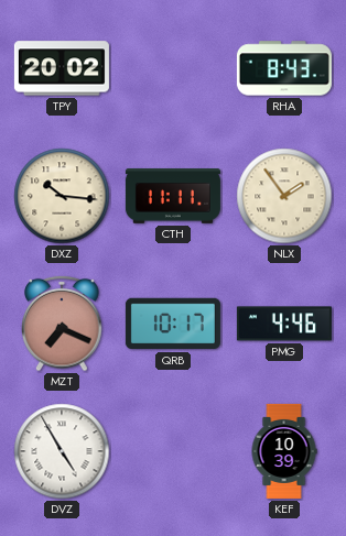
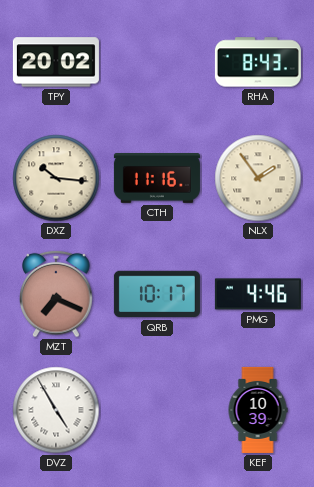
CTH: 11:11 -> 11:16
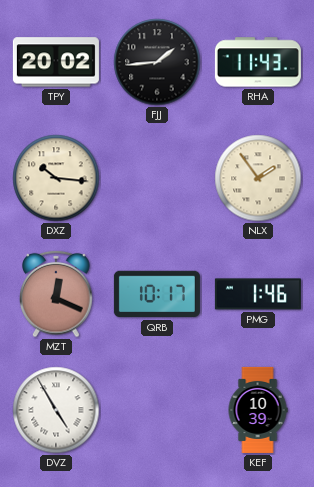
FJJ: none -> 1:44
RHA: 8:43 -> 11:43
CTH: 11:16 -> none
MZT: 7:19 -> 12:19
PMG: 4:46 -> 1:46
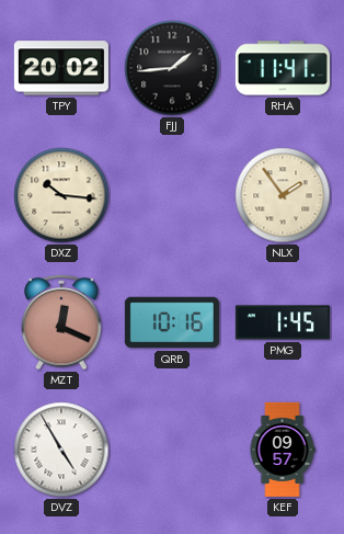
RHA: 11:43 -> 11:41
QRB: 10:17 -> 10:16
PMG: 1:46 -> 1:45
KEF: 10:39 -> 09:57
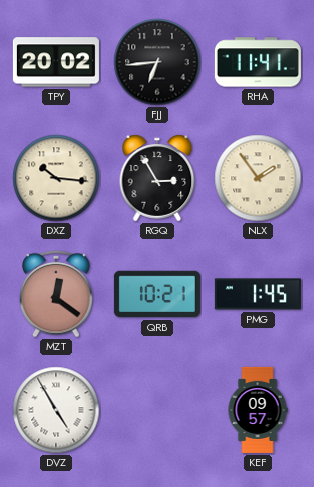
FJJ: 1:44 -> 6:44
RGQ: none -> 2:55
MZT: 12:19 -> 12:21
QRB: 10:16 -> 10:21
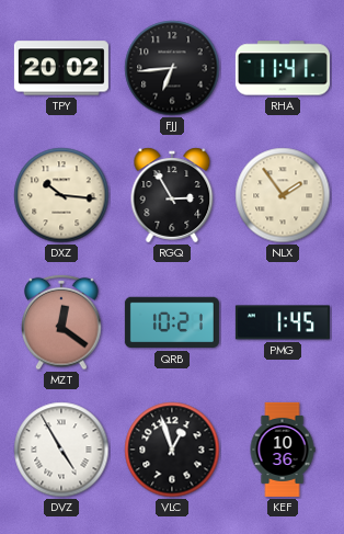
VLC: none -> 12:57
KEF: 09:57 -> 10:36
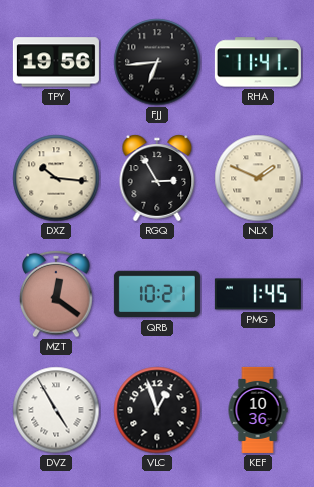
TPY: 20:02 -> 19:56
NLX: 1:54 -> 1:49
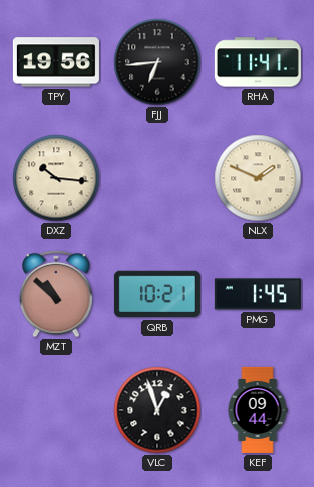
RGQ: 2:55 -> none
MZT: 12:21 -> 10:52
DVZ: 4:55 -> none
KEF: 10:36 -> 09:44
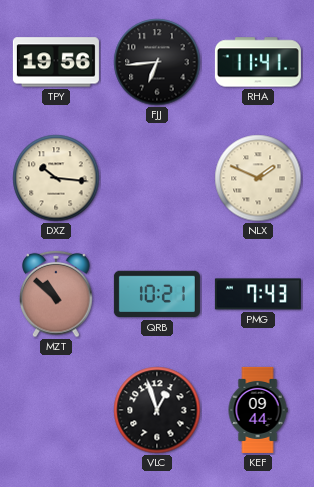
PMG: 1:45 -> 7:43
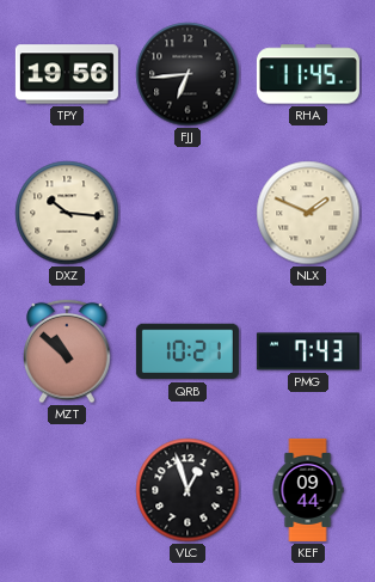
RHA: 11:41 -> 11:45
